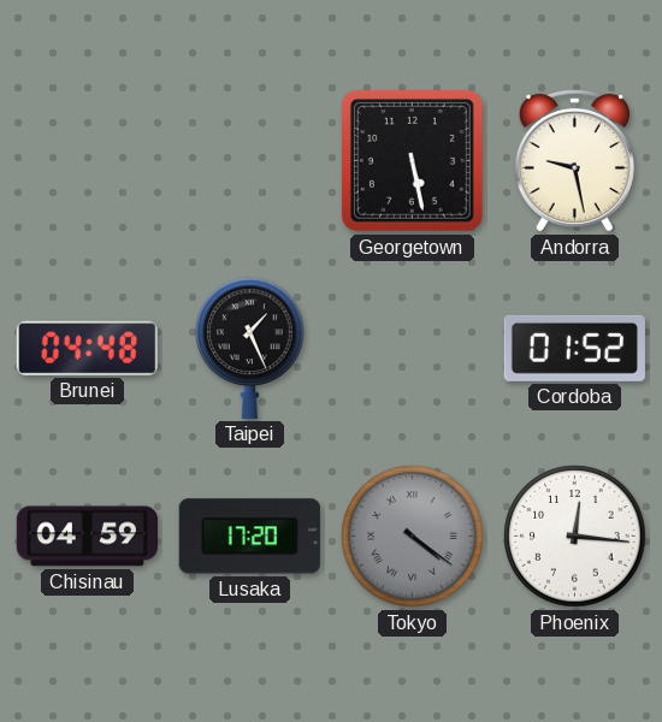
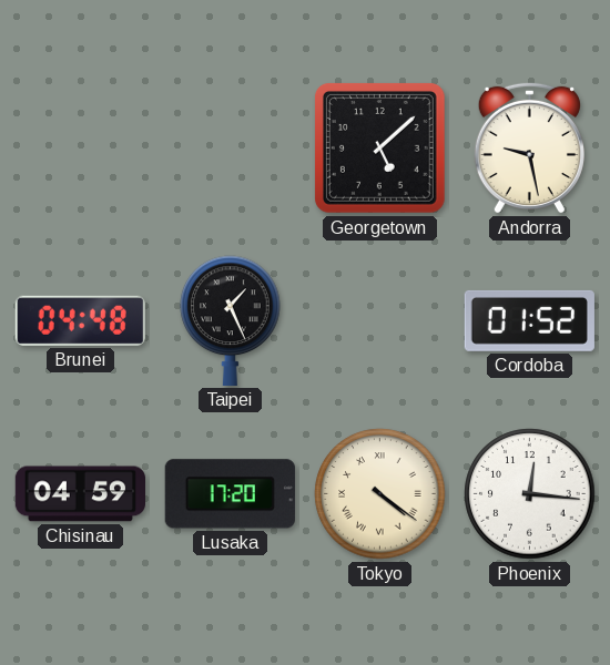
Georgetown: 5:28 -> 5:08
Tokyo dial: grey -> cream
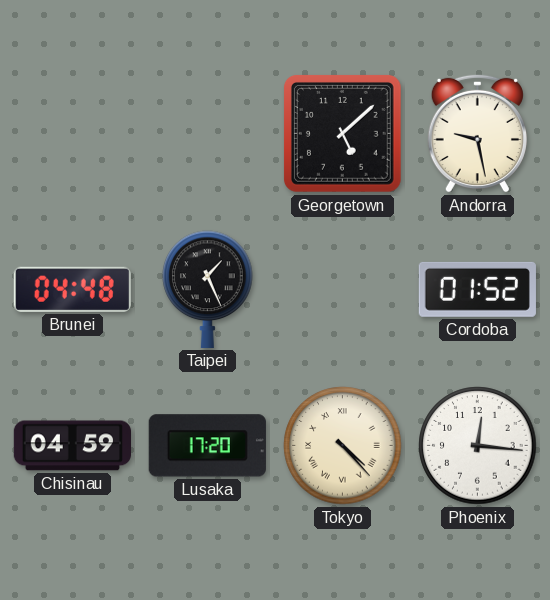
Tokyo: 4:21 -> 4:23
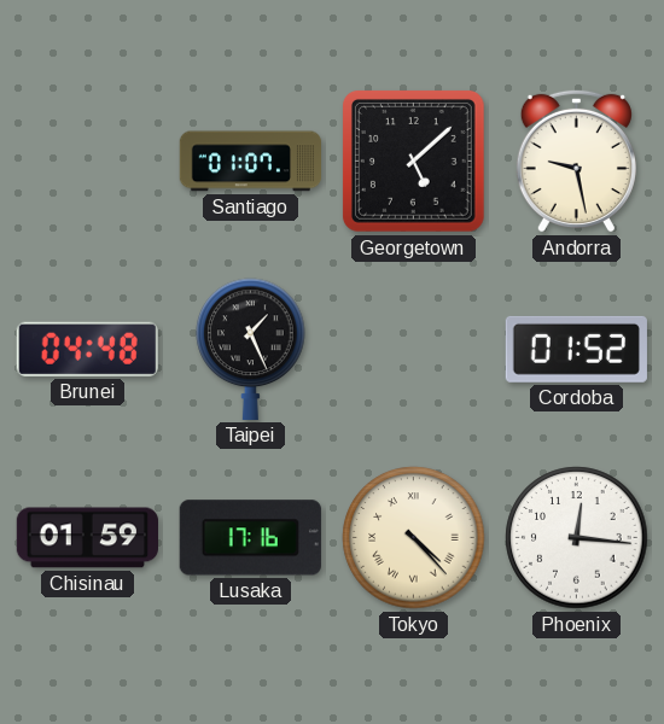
Santiago: none -> 01:07
Chisinau: 04:59 -> 01:59
Lusaka: 17:20 -> 17:16
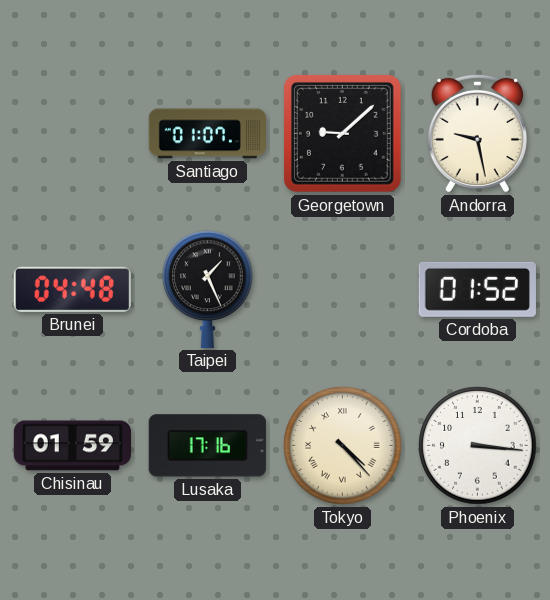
Georgetown: 5:08 -> 9:08
Phoenix: 12:16 -> 3:16
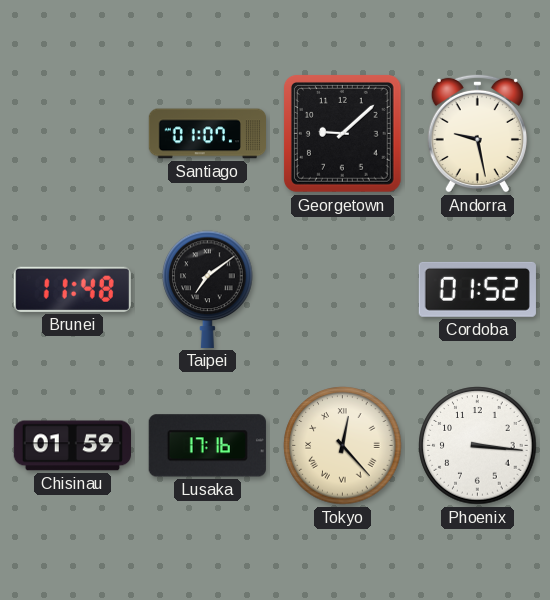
Brunei: 04:48 -> 11:48
Taipei: 1:26 -> 7:09
Tokyo: 4:23 -> 12:23
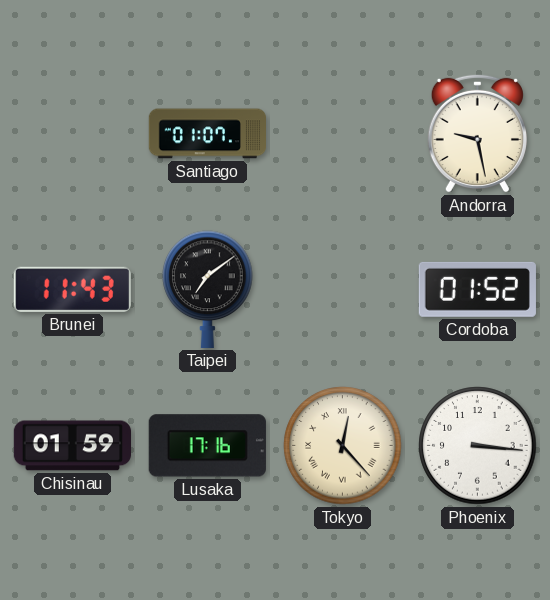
Georgetown: 9:08 -> none
Brunei: 11:48 -> 11:43
